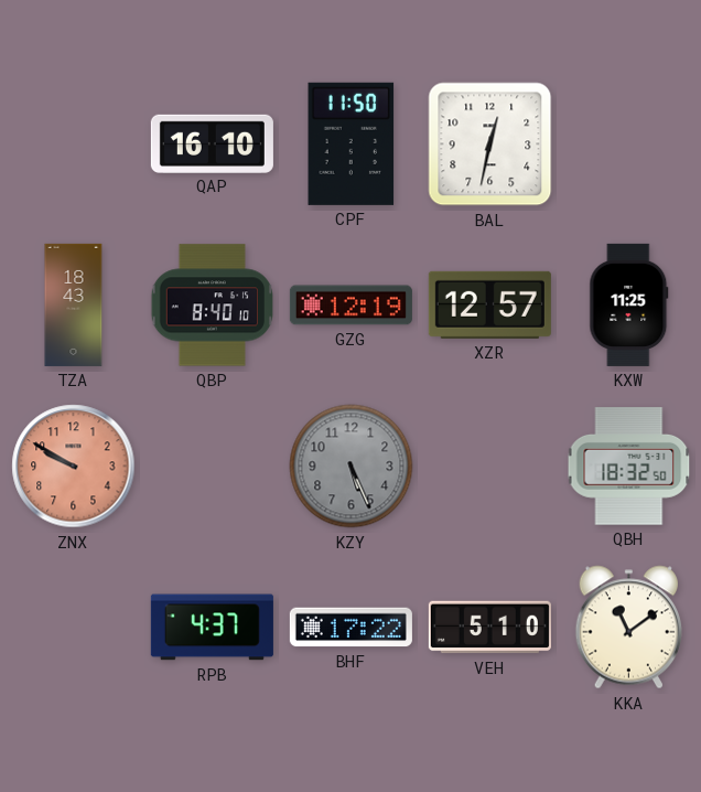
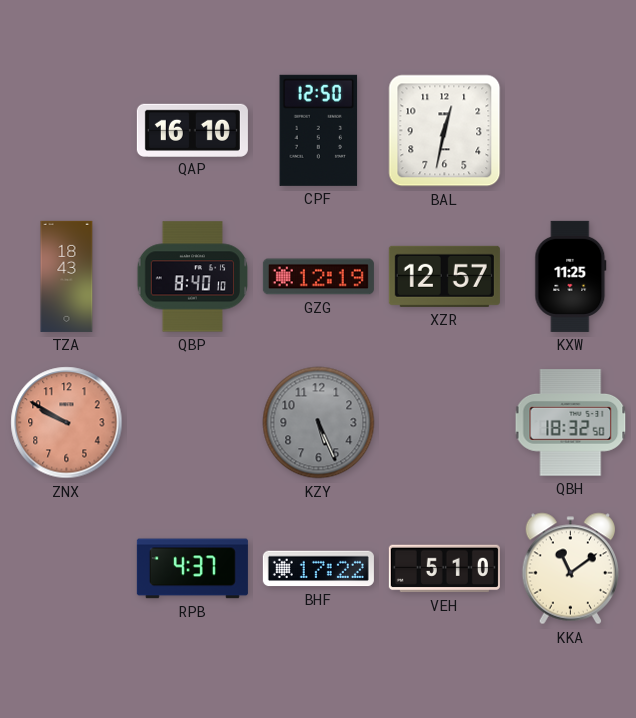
CPF: 11:50 -> 12:50
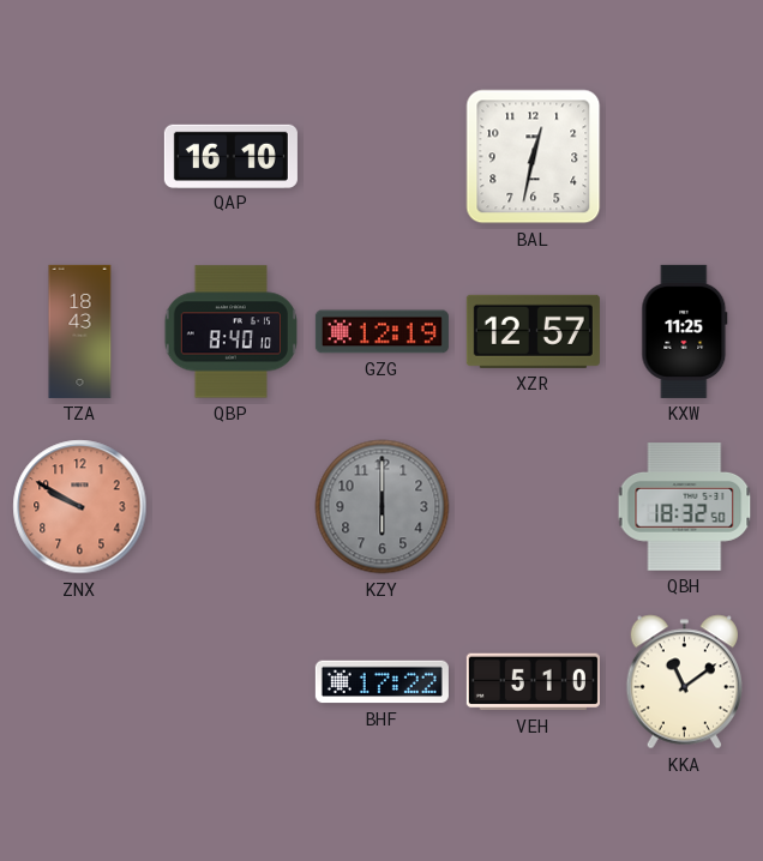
CPF: 12:50 -> none
KZY: 5:26 -> 6:00
RPB: 4:37 -> none
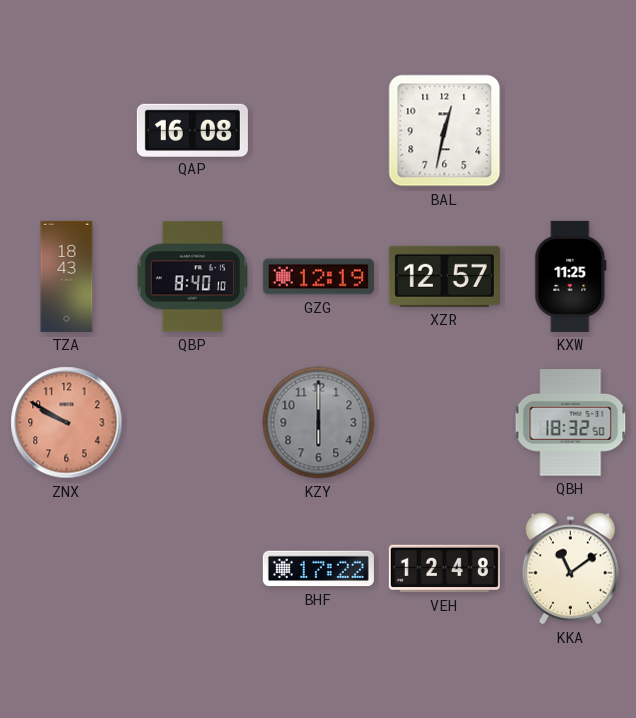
QAP: 16:10 -> 16:08
VEH: 5:10 -> 12:48
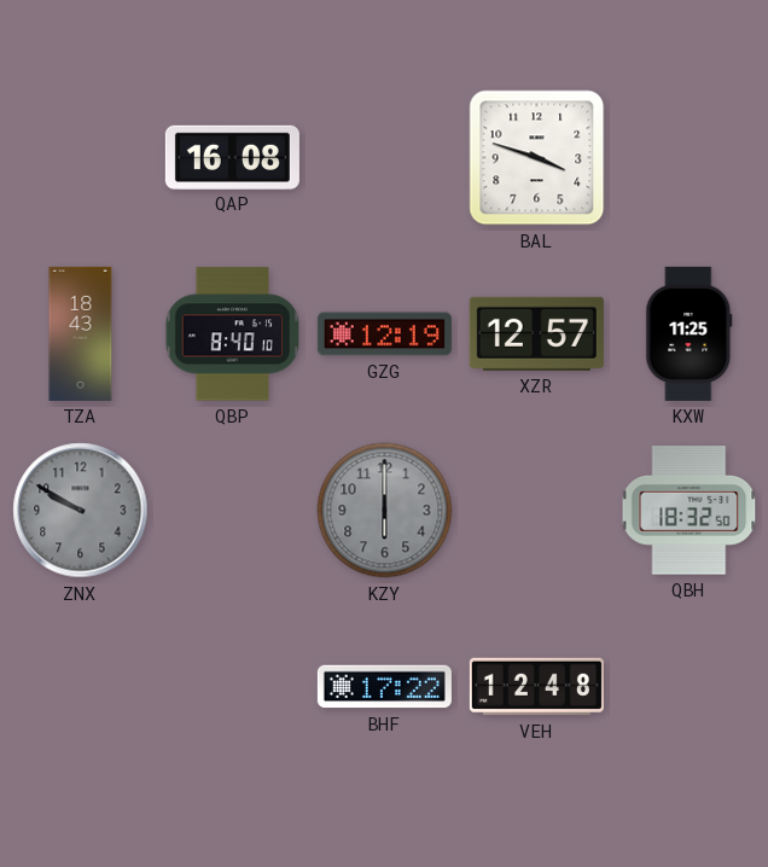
BAL: 12:32 -> 3:48
ZNX dial: salmon -> grey
KKA: 11:09 -> none
